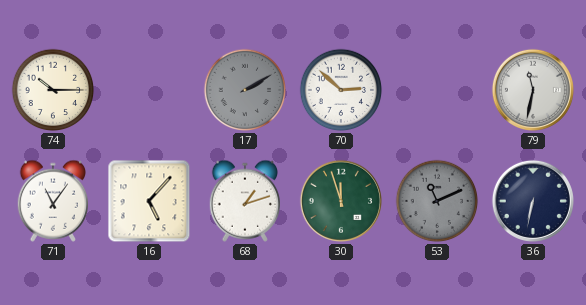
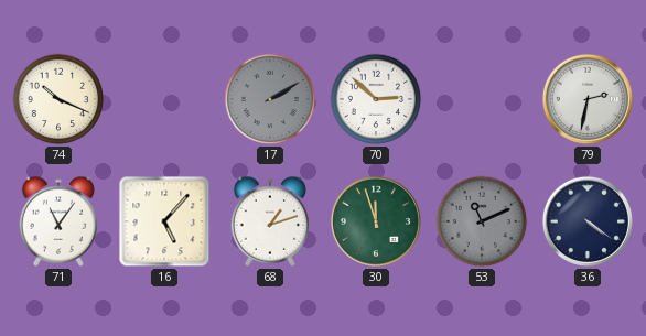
74: 10:15 -> 10:19
79: 11:32 -> 2:32
36: 6:32 -> 4:21
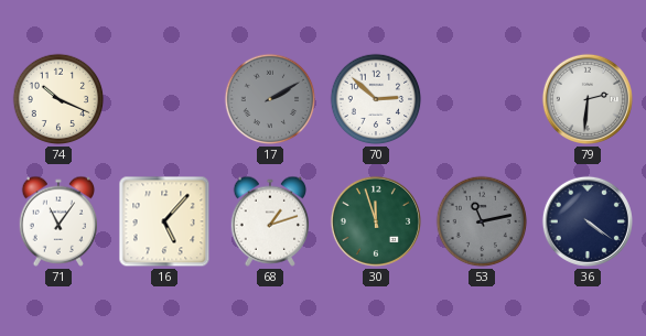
79: 2:32 -> 2:31
53: 11:11 -> 11:13
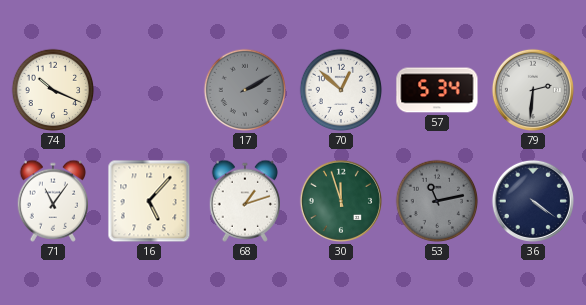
70: 2:52 -> 12:52
57: none -> 5:34
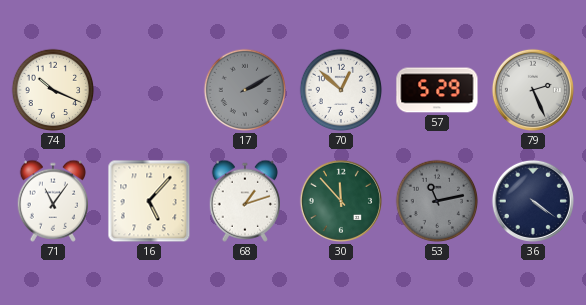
57: 5:34 -> 5:29
79: 2:31 -> 2:26
30: 11:57 -> 11:53
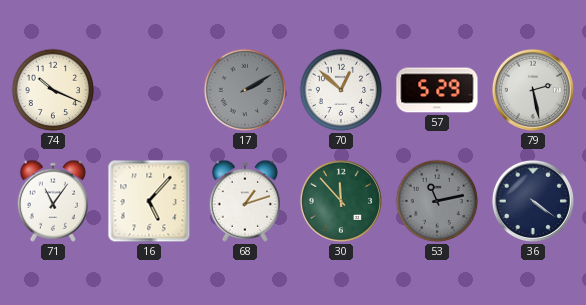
79: 2:26 -> 2:28
